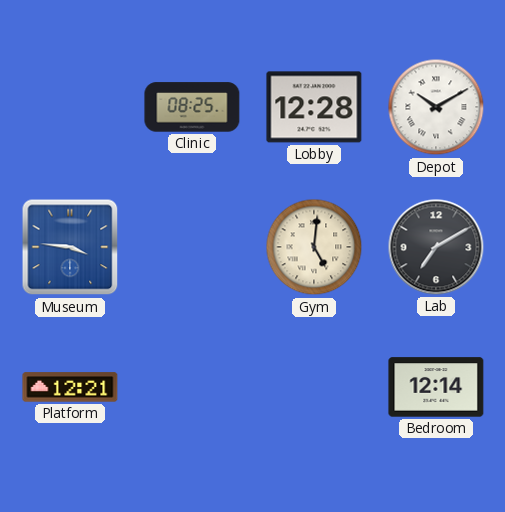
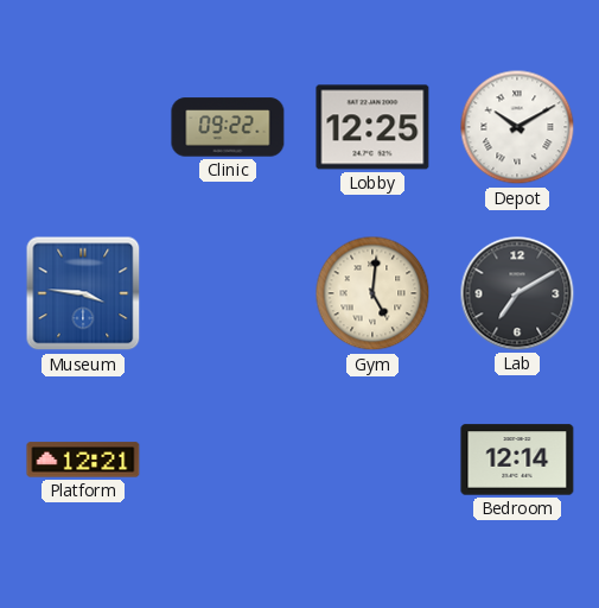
Clinic: 08:25 -> 09:22
Lobby: 12:28 -> 12:25
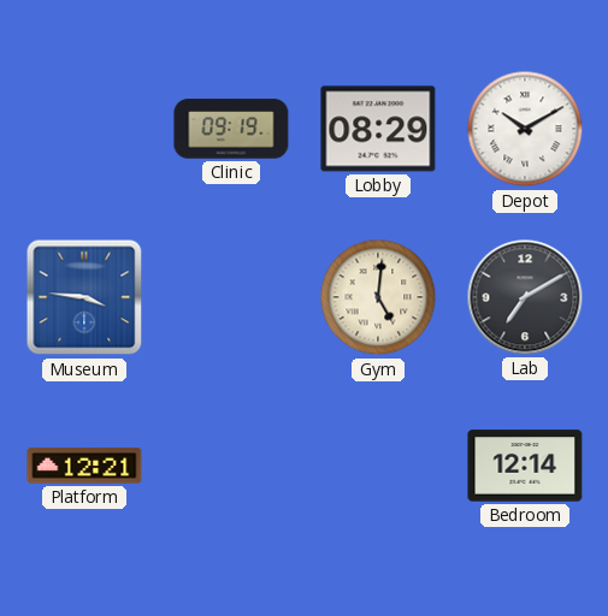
Clinic: 09:22 -> 09:19
Lobby: 12:25 -> 08:29
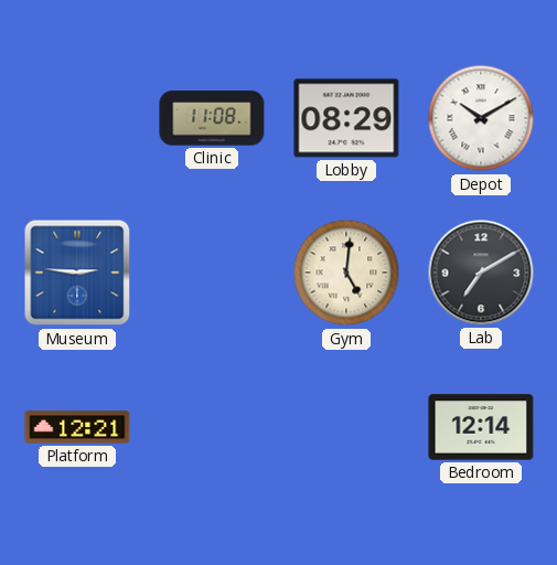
Clinic: 09:19 -> 11:08
Museum: 3:46 -> 2:46
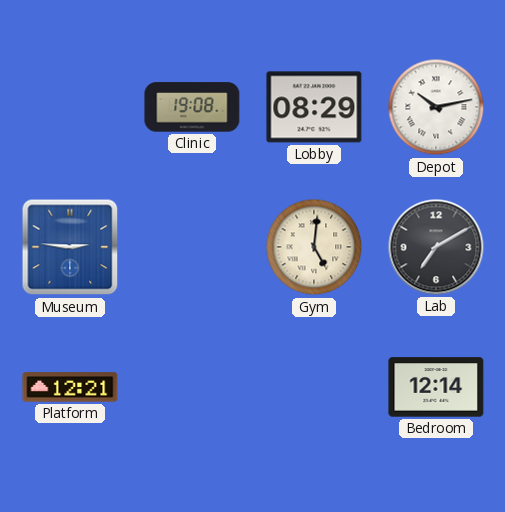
Clinic: 11:08 -> 19:08
Depot: 10:10 -> 10:13
